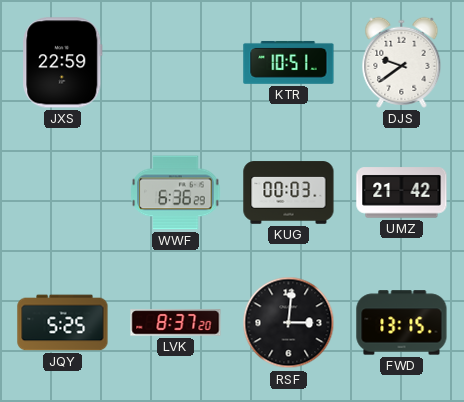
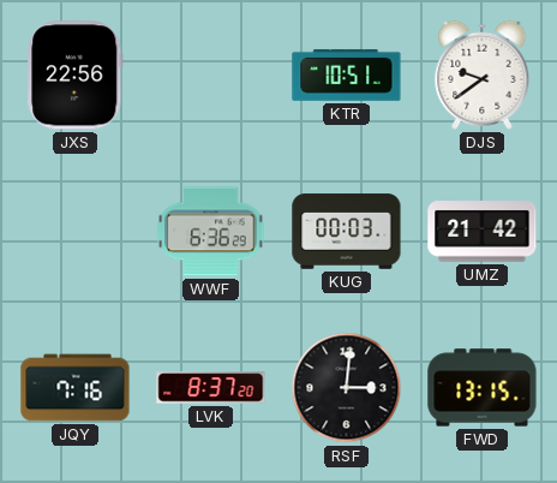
JXS: 22:59 -> 22:56
JQY: 5:25 -> 7:16
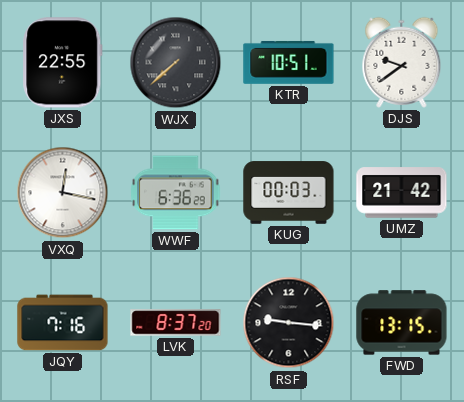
JXS: 22:56 -> 22:55
WJX: none -> 7:38
VXQ: none -> 12:17
RSF: 3:01 -> 9:16
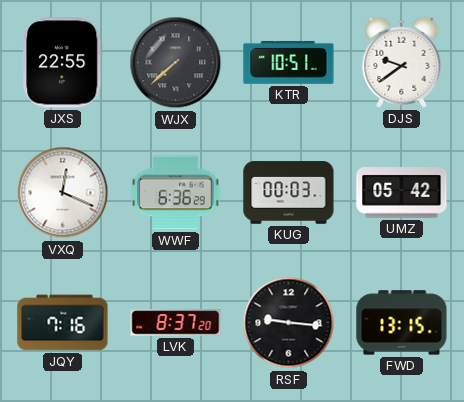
VXQ: 12:17 -> 12:19
UMZ: 21:42 -> 05:42
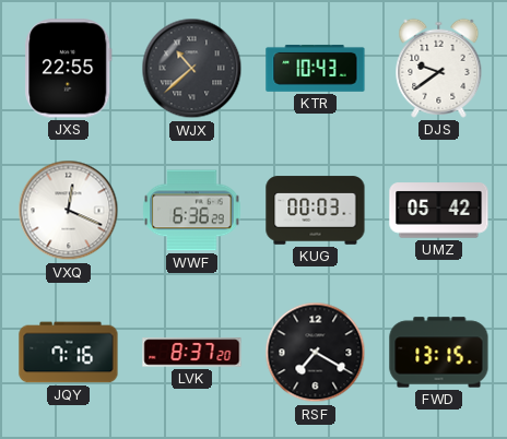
WJX: 7:38 -> 10:38
KTR: 10:51 -> 10:43
RSF: 9:16 -> 7:20
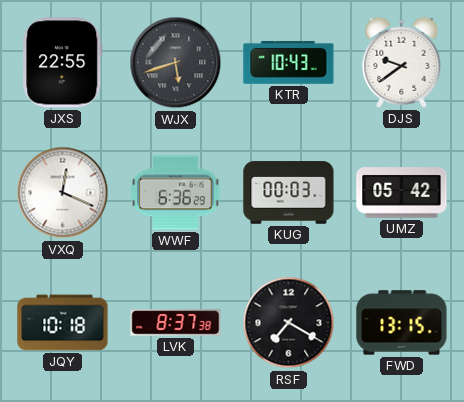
WJX: 10:38 -> 5:42
JQY: 7:16 -> 10:18
LVK: 8:37:20 -> 8:37:38
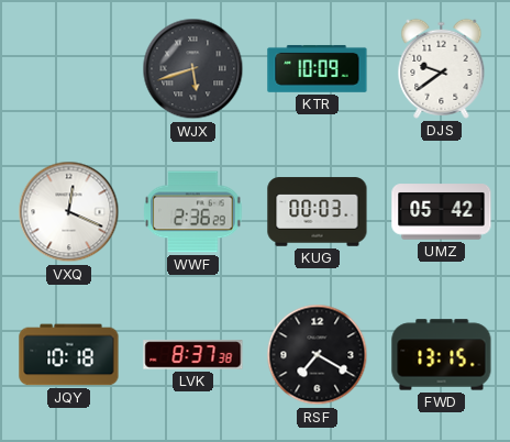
JXS: 22:55 -> none
KTR: 10:43 -> 10:09
WWF: 6:36 -> 2:36
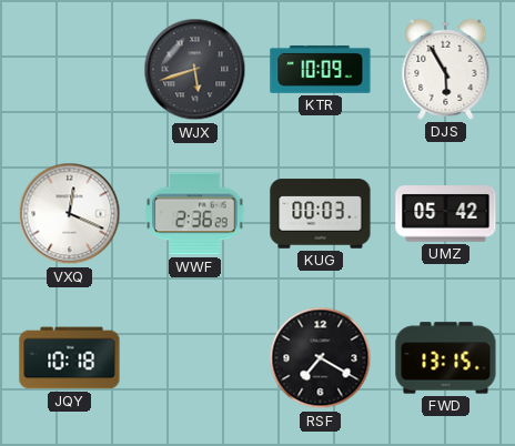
DJS: 9:39 -> 5:55
LVK: 8:37 -> none
